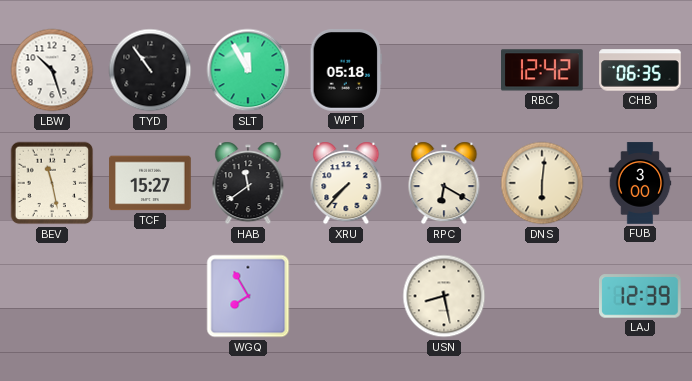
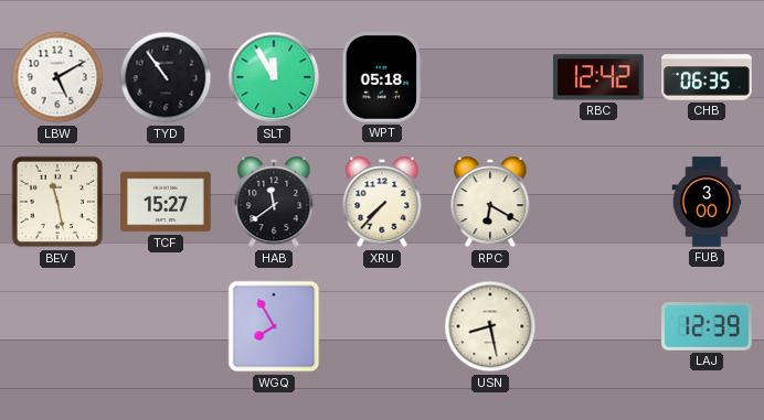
LBW: 10:27 -> 5:10
DNS: 6:01 -> none
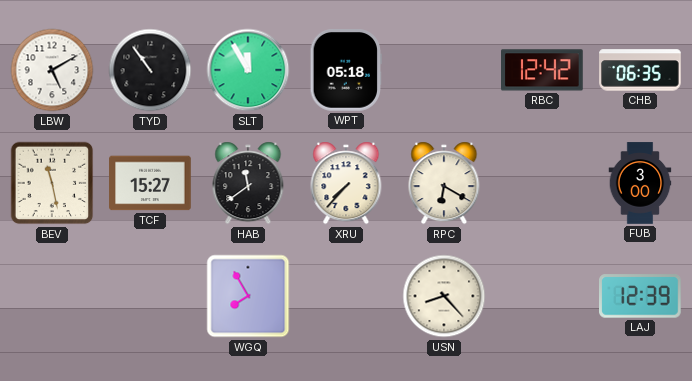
USN: 8:28 -> 8:23
